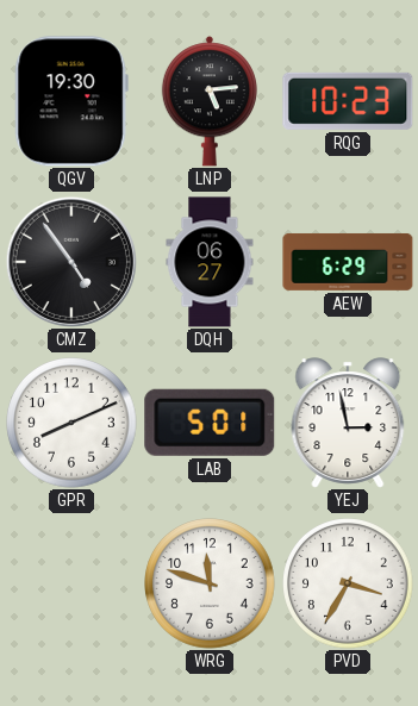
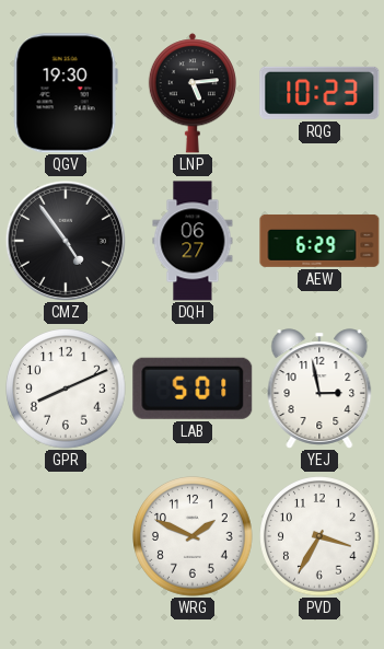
WRG: 11:48 -> 1:49
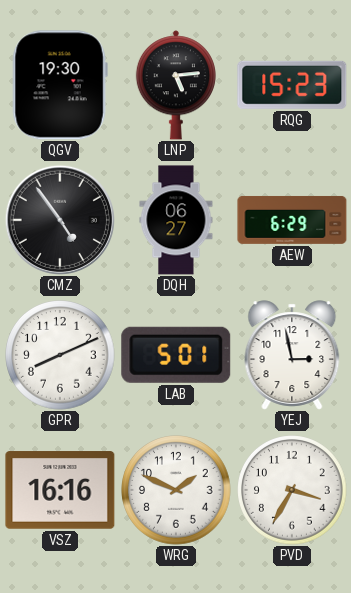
RQG: 10:23 -> 15:23
VSZ: none -> 16:16
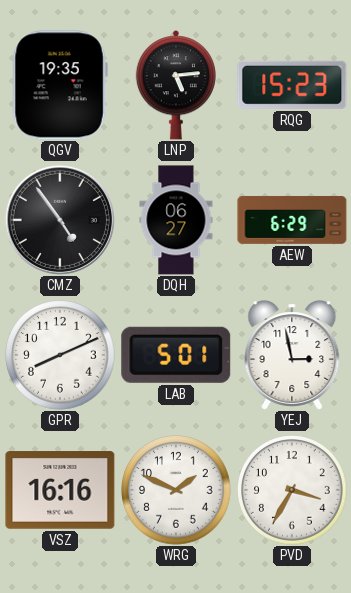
QGV: 19:30 -> 19:35
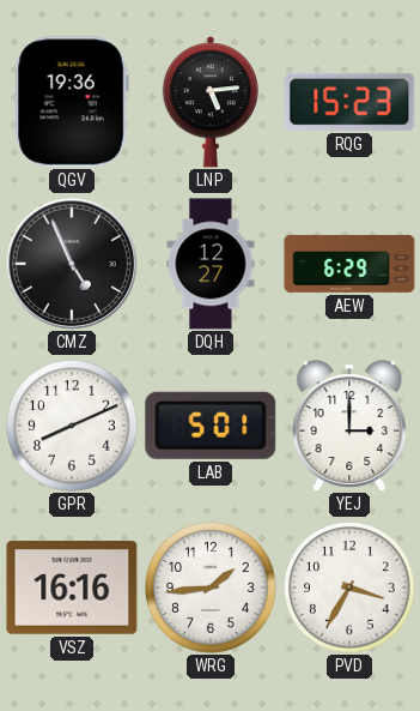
QGV: 19:35 -> 19:36
CMZ: 4:54 -> 4:56
DQH: 06:27 -> 12:27
YEJ: 2:58 -> 3:00
WRG: 1:49 -> 1:44
